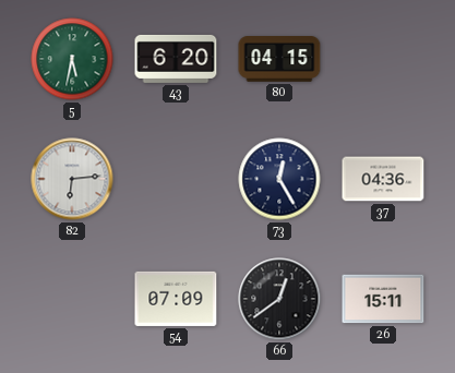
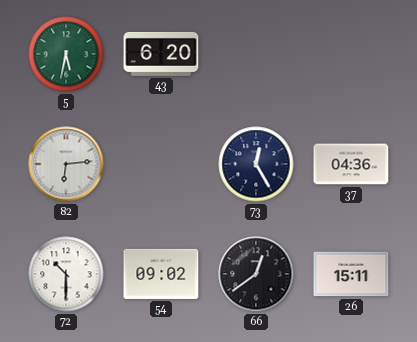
80: 04:15 -> none
72: none -> 10:30
54: 07:09 -> 09:02
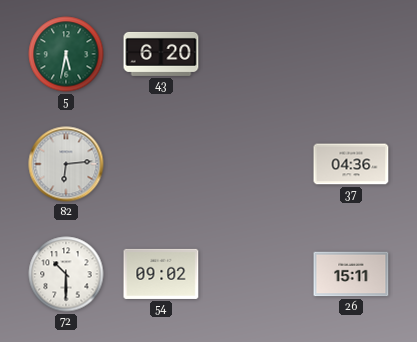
73: 12:25 -> none
66: 12:39 -> none
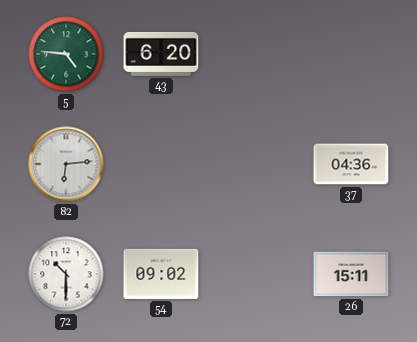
5: 5:32 -> 4:46
